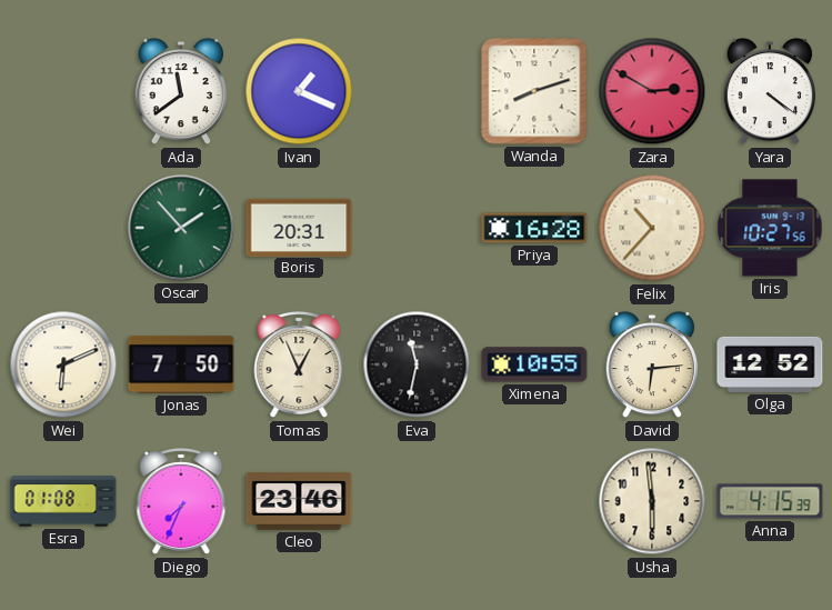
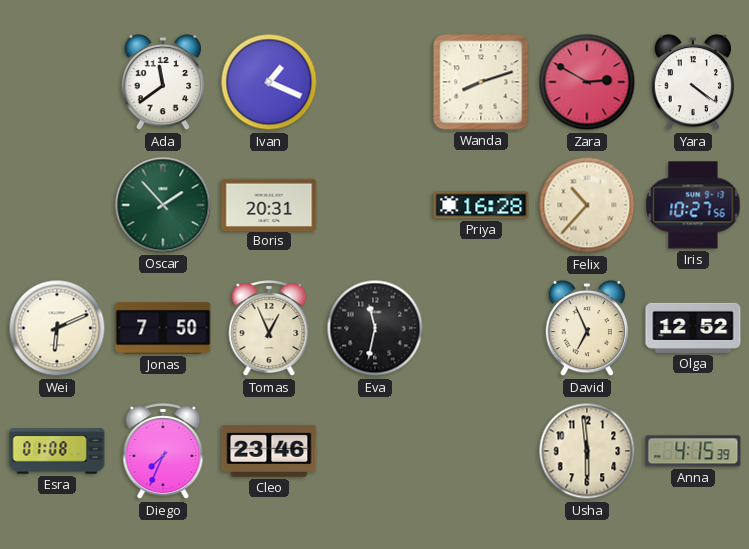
Ximena: 10:55 -> none
David: 6:14 -> 6:56
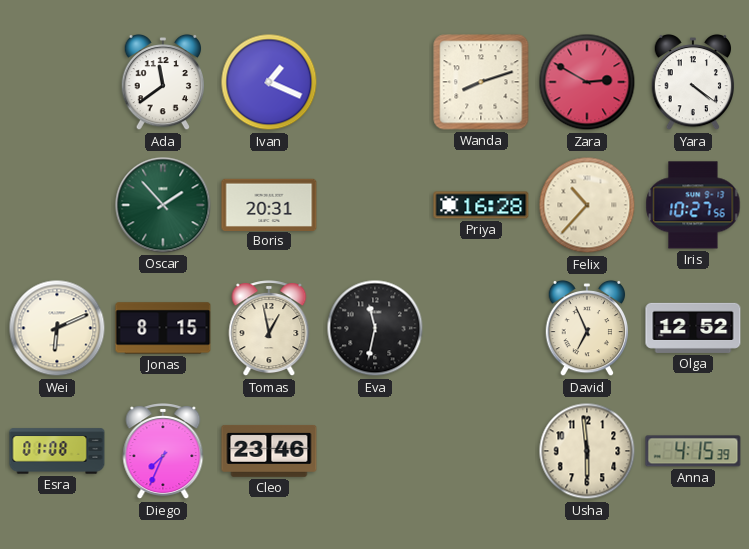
Jonas: 7:50 -> 8:15
Tomas: 12:56 -> 12:58
